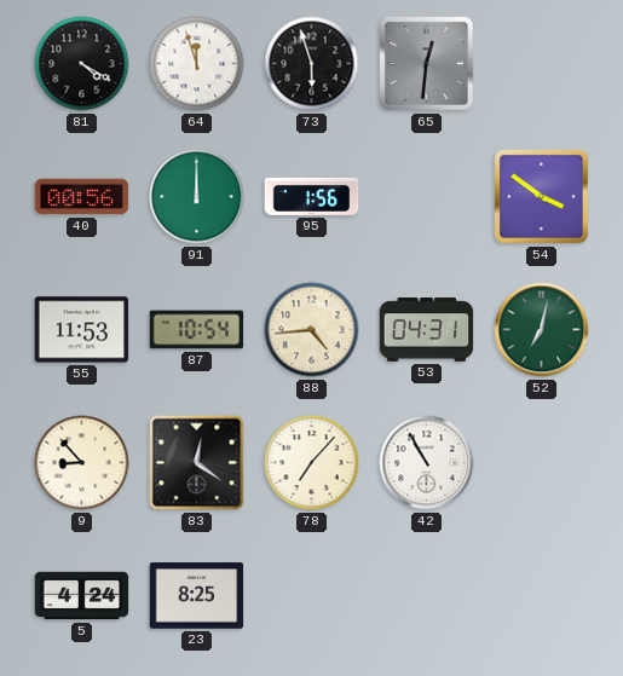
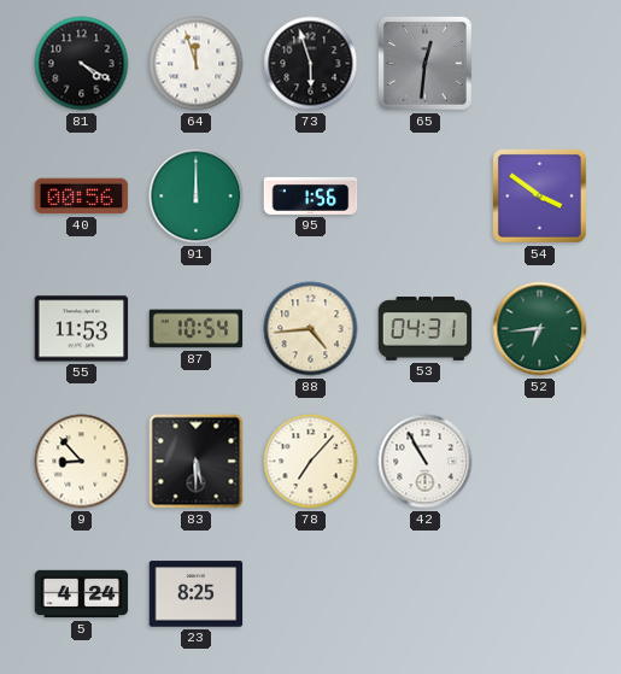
52: 7:02 -> 6:44
83: 12:21 -> 5:30
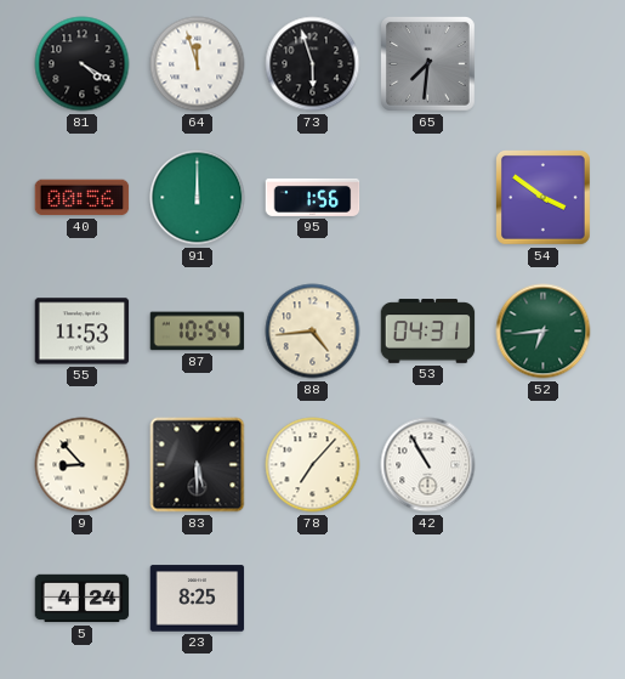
65: 12:31 -> 7:31
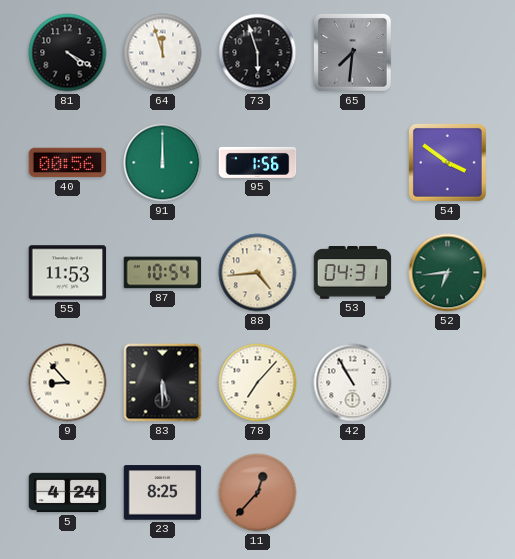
11: none -> 12:37
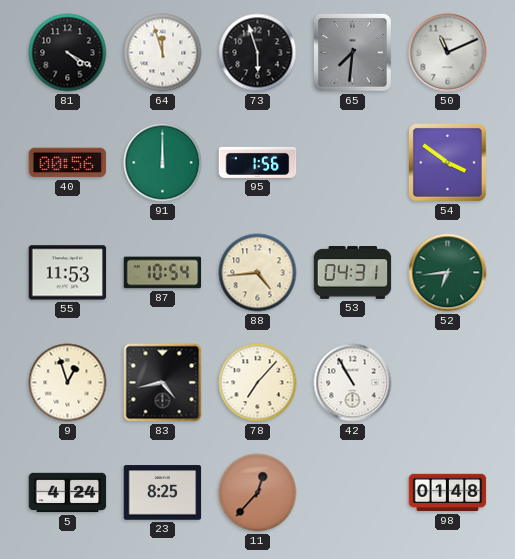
50: none -> 11:11
9: 8:53 -> 12:57
83: 5:30 -> 4:43
98: none -> 01:48
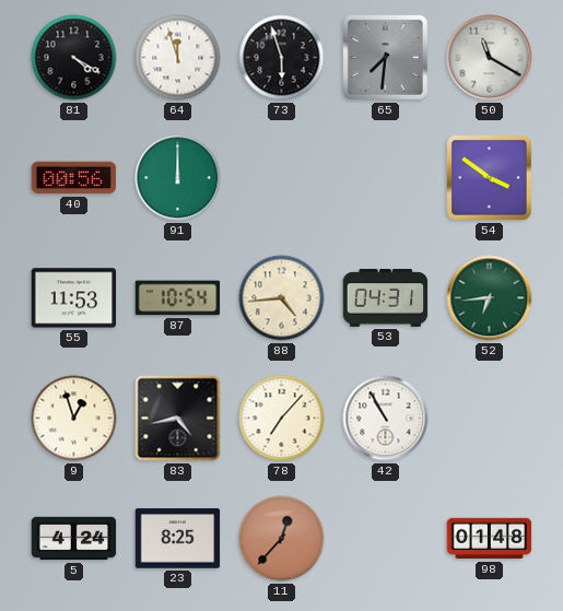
50: 11:11 -> 11:20
95: 1:56 -> none
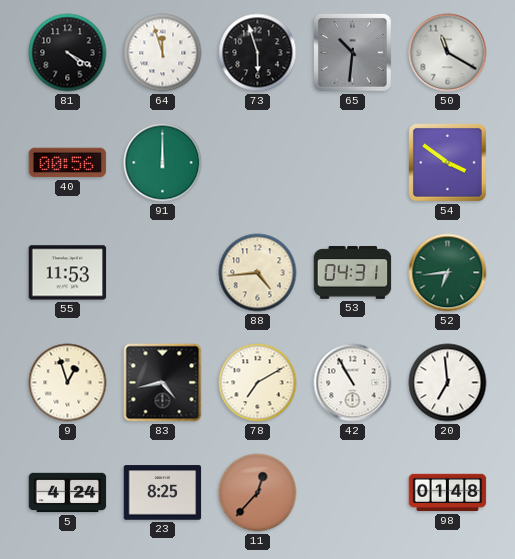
65: 7:31 -> 10:31
87: 10:54 -> none
78: 7:07 -> 7:10
20: none -> 6:59
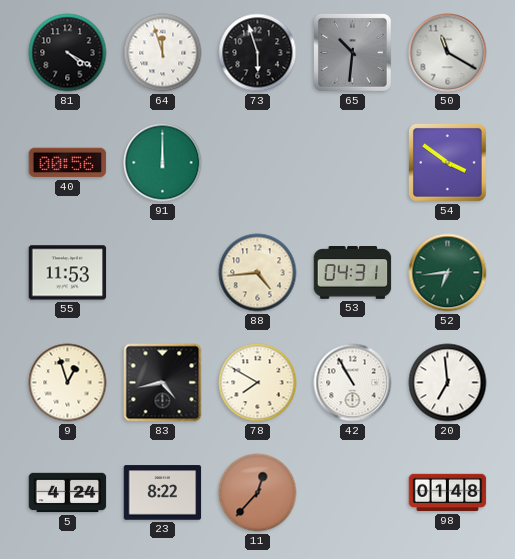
78: 7:10 -> 7:50
23: 8:25 -> 8:22
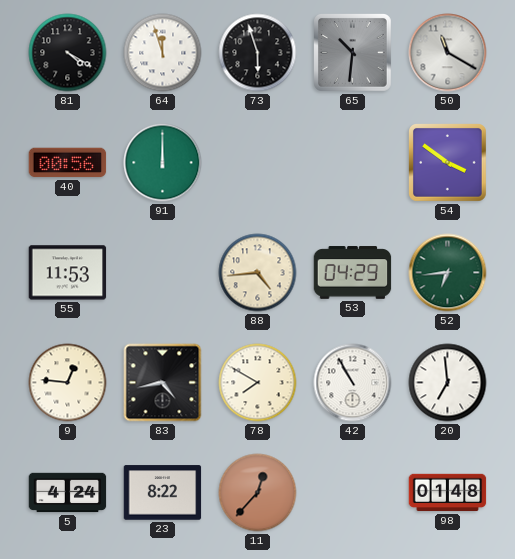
53: 04:31 -> 04:29
9: 12:57 -> 12:46
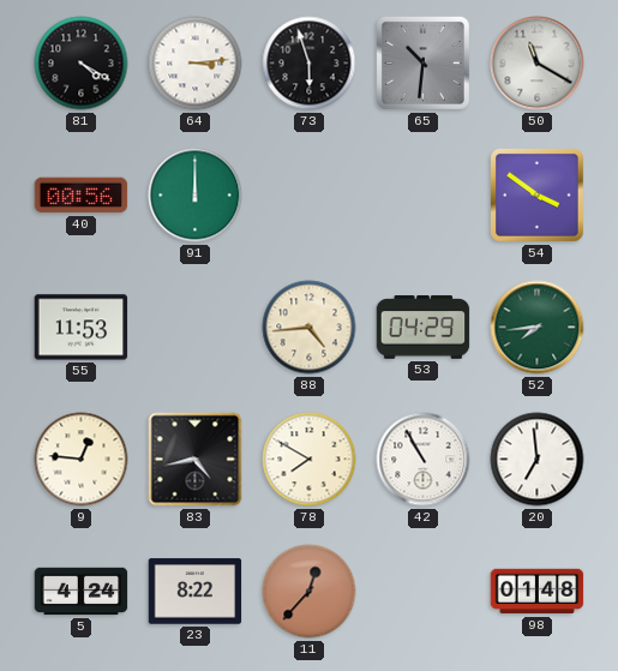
64: 11:57 -> 3:14
52: 6:44 -> 7:44
